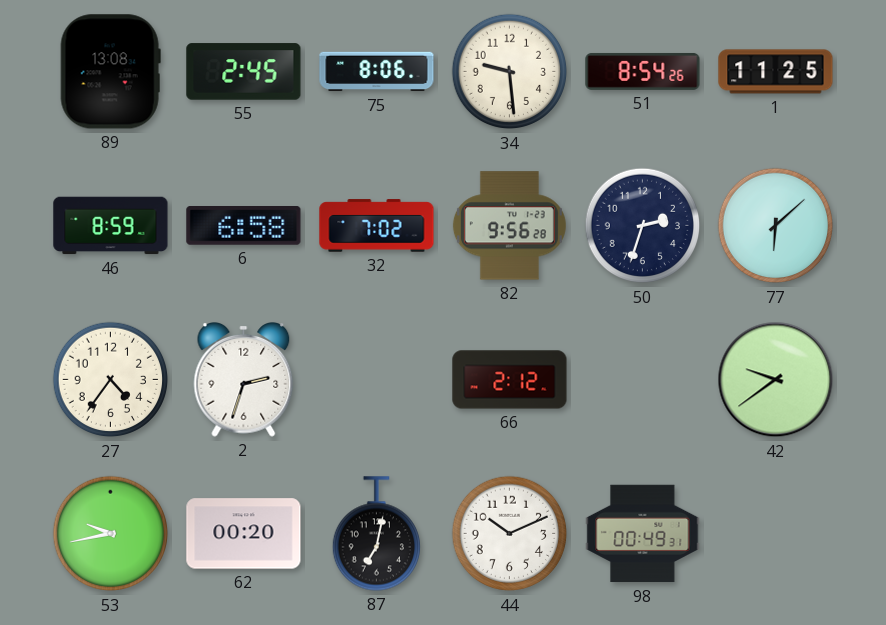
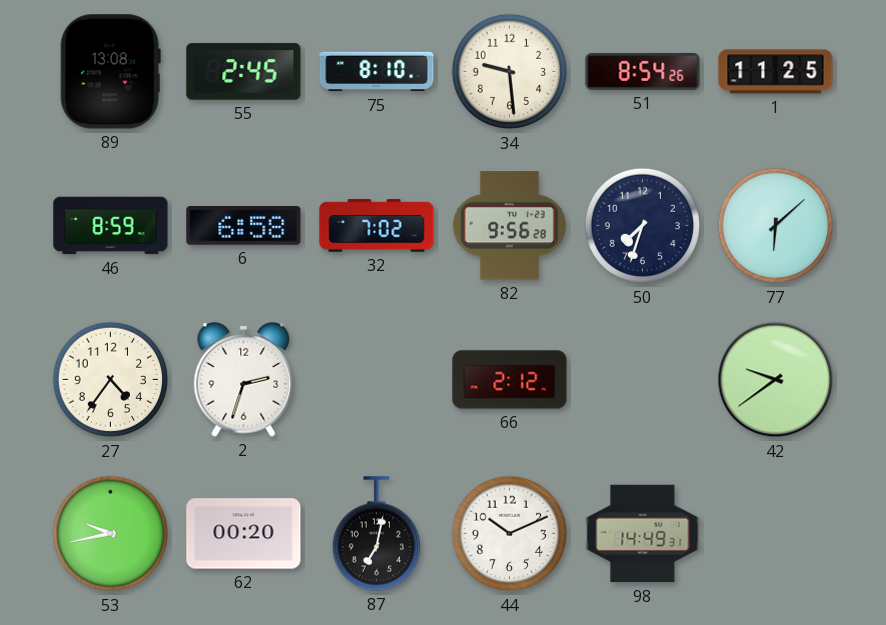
75: 8:06 -> 8:10
50: 2:33 -> 7:33
98: 00:49 -> 14:49
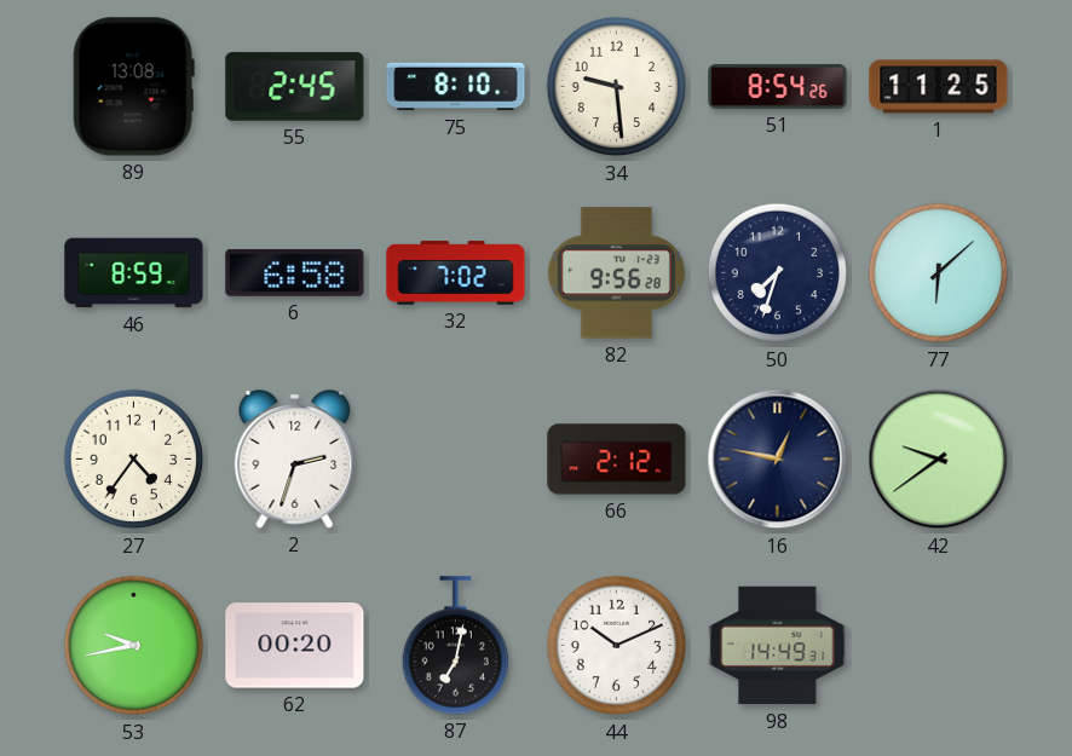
16: none -> 12:47
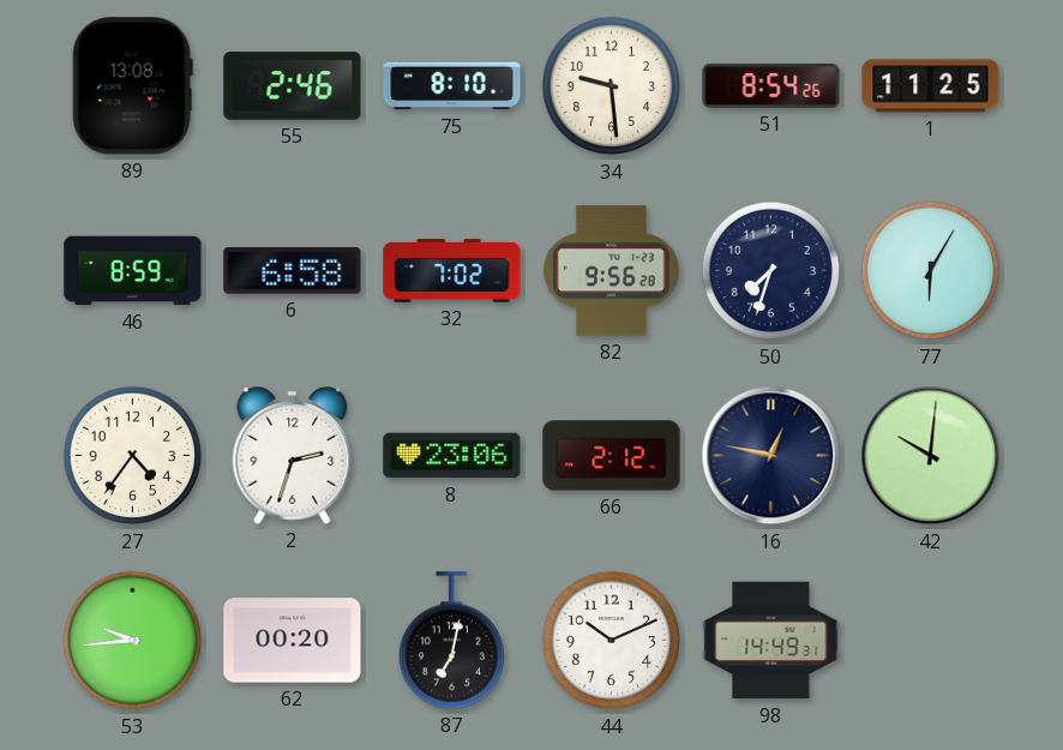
55: 2:45 -> 2:46
77: 6:08 -> 6:05
8: none -> 23:06
42: 9:39 -> 10:01
53: 9:43 -> 9:44
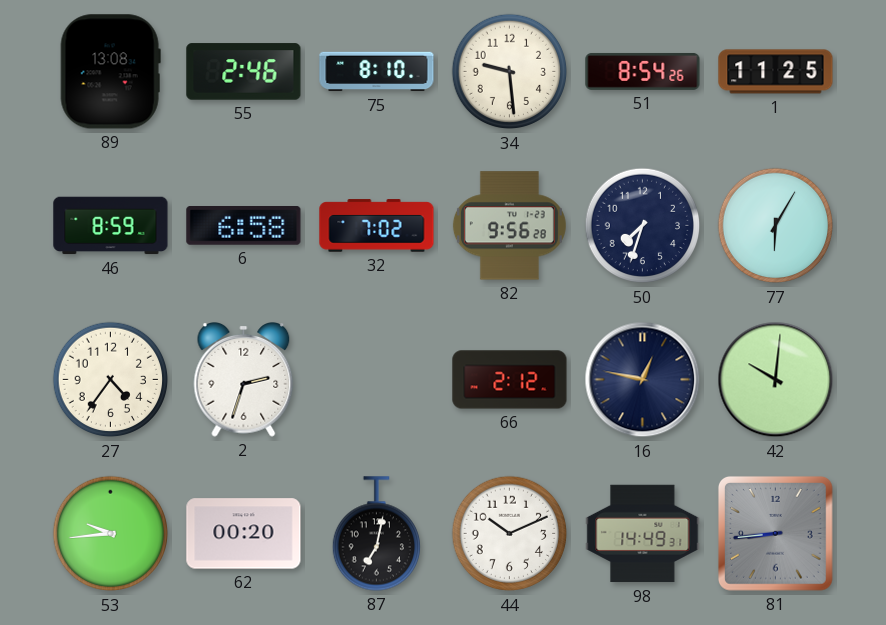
8: 23:06 -> none
81: none -> 8:44
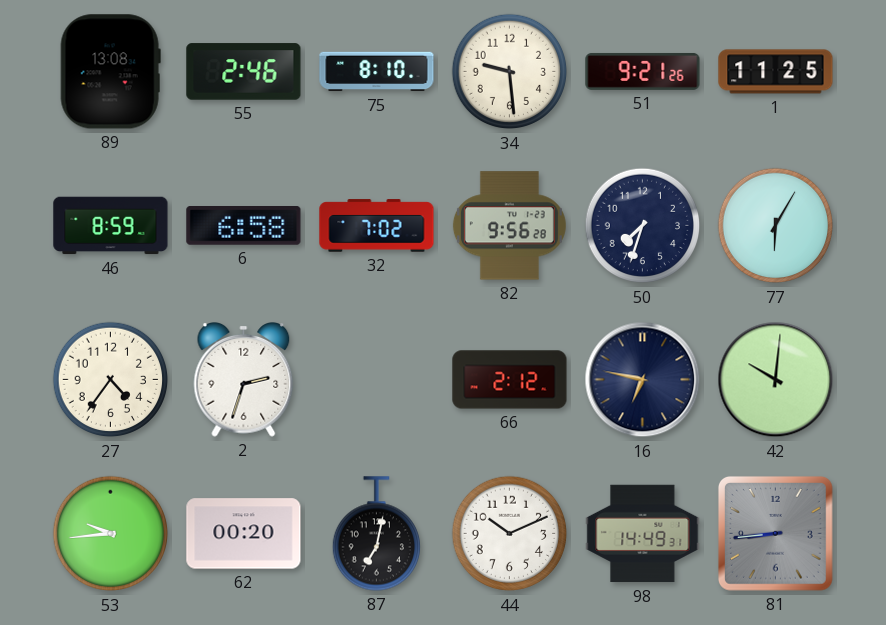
51: 8:54 -> 9:21
16: 12:47 -> 6:47
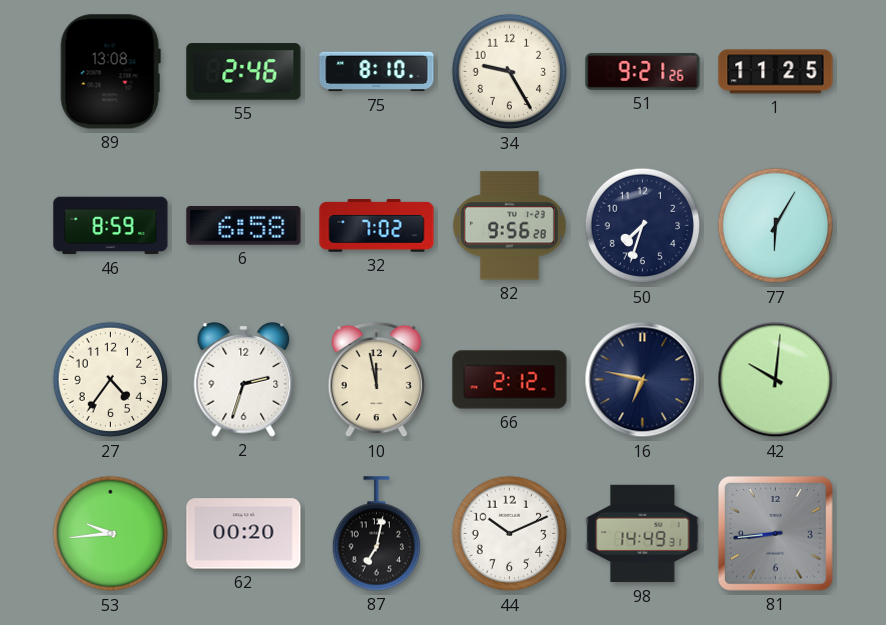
34: 9:29 -> 9:25
10: none -> 11:58
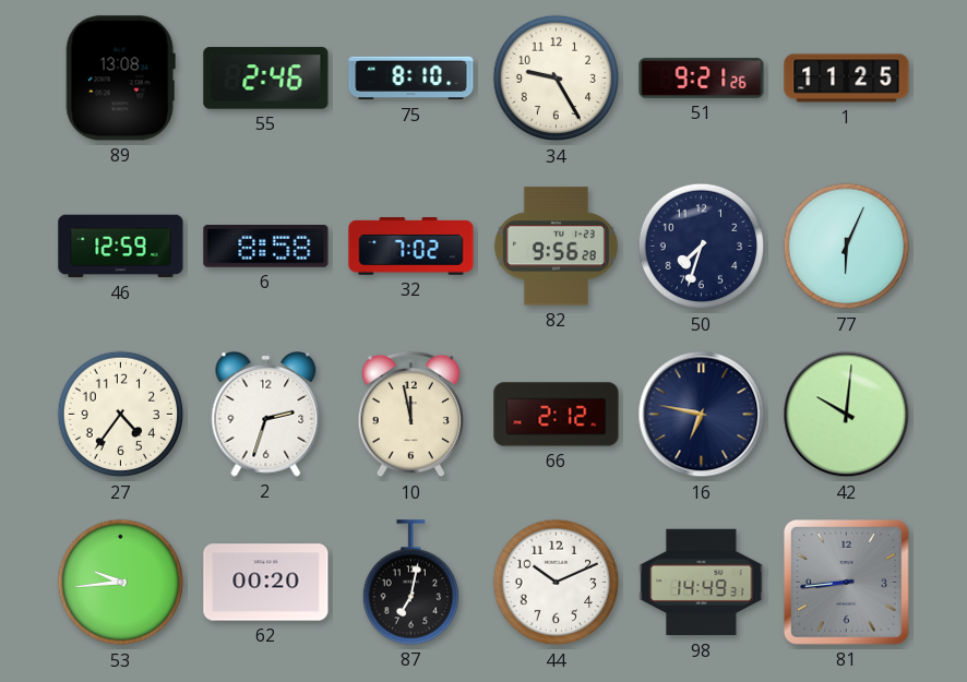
46: 8:59 -> 12:59
6: 6:58 -> 8:58
77: 6:05 -> 6:04
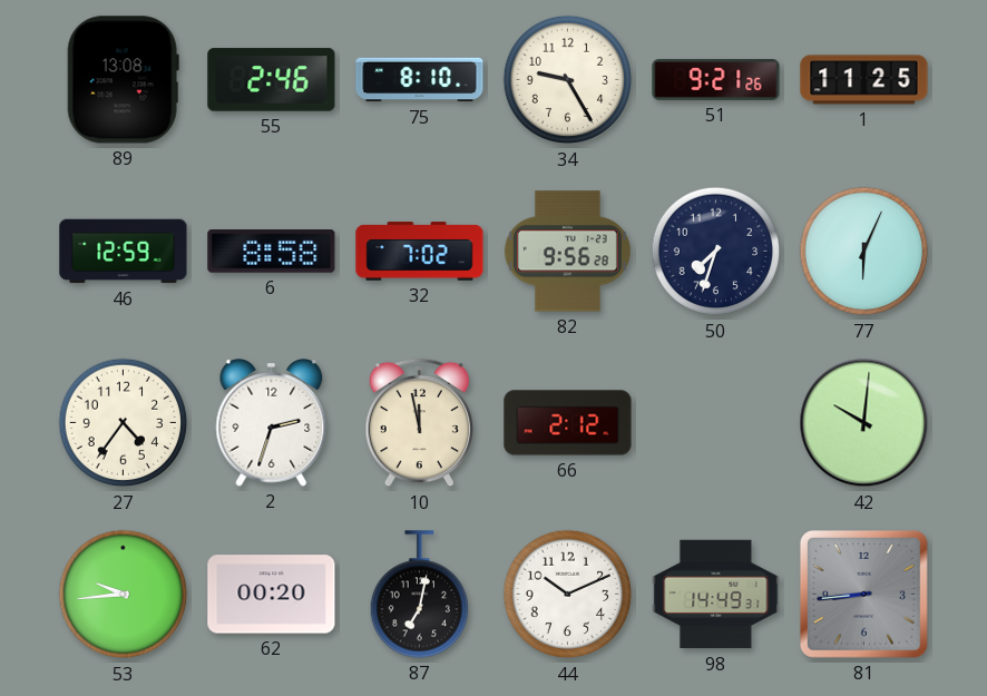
16: 6:47 -> none
